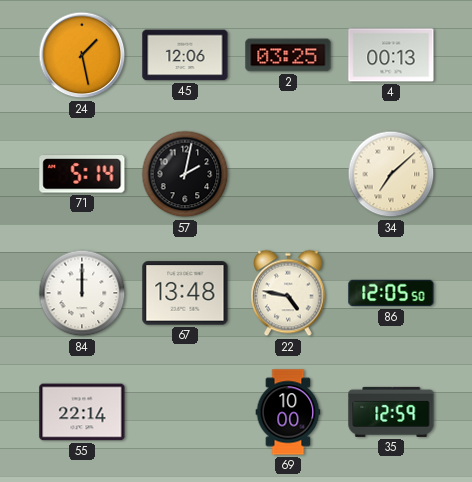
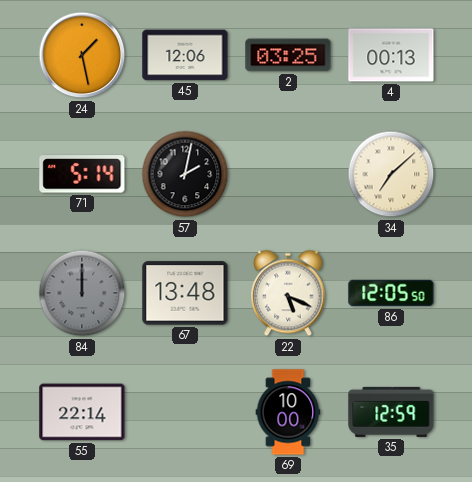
84 dial: white -> grey
22: 4:47 -> 5:19
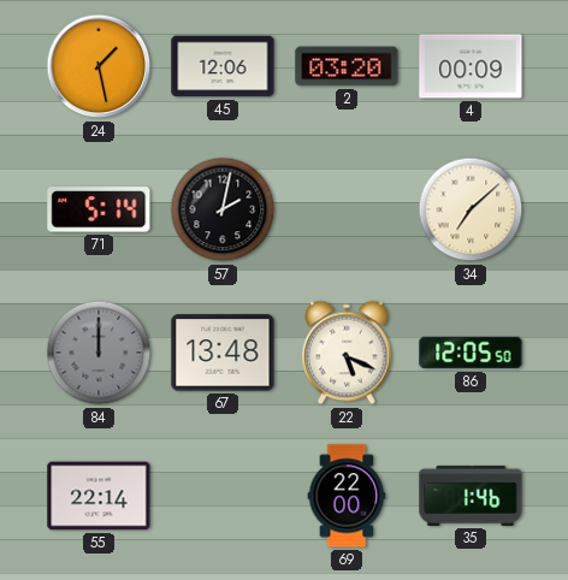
2: 03:25 -> 03:20
4: 00:13 -> 00:09
69: 10:00 -> 22:00
35: 12:59 -> 1:46
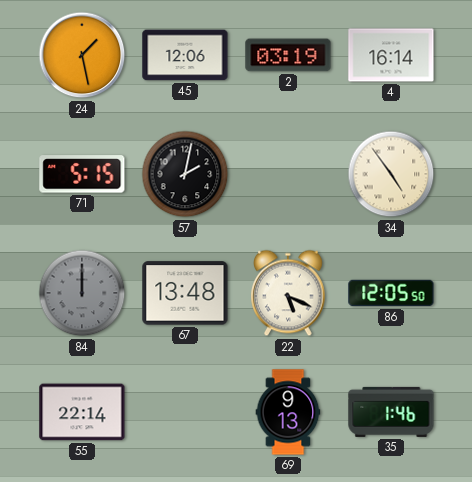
2: 03:20 -> 03:19
4: 00:09 -> 16:14
71: 5:14 -> 5:15
34: 7:08 -> 4:54
69: 22:00 -> 9:13
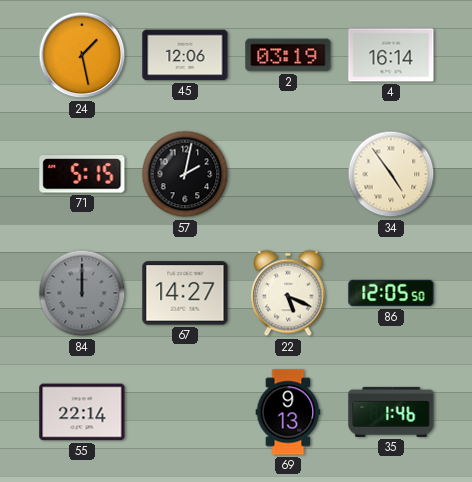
67: 13:48 -> 14:27
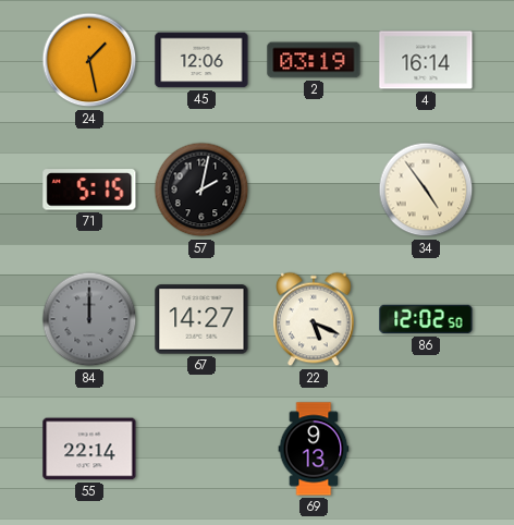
86: 12:05 -> 12:02
35: 1:46 -> none
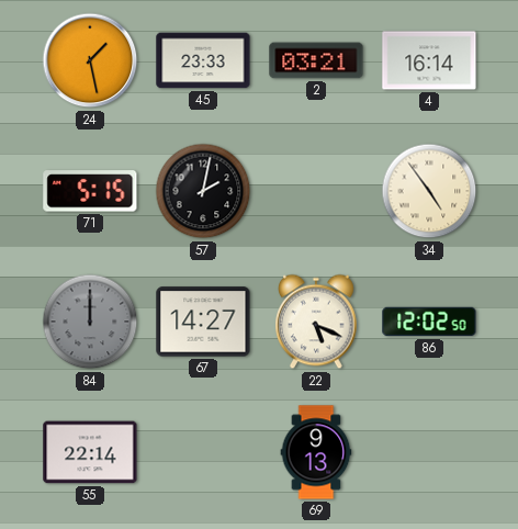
45: 12:06 -> 23:33
2: 03:19 -> 03:21
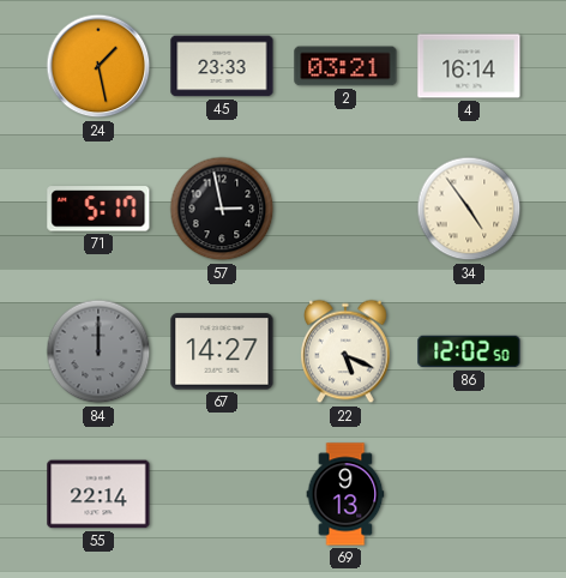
71: 5:15 -> 5:17
57: 2:02 -> 2:58
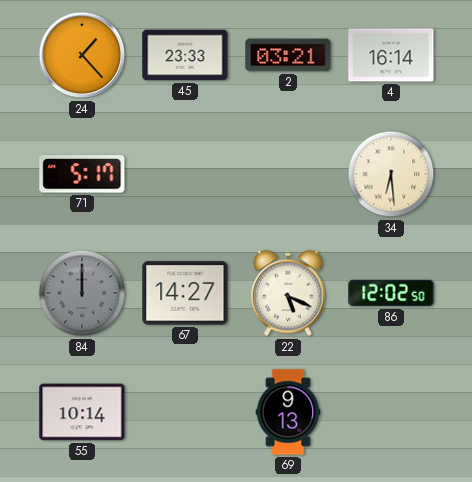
24: 1:28 -> 1:23
57: 2:58 -> none
34: 4:54 -> 6:29
55: 22:14 -> 10:14
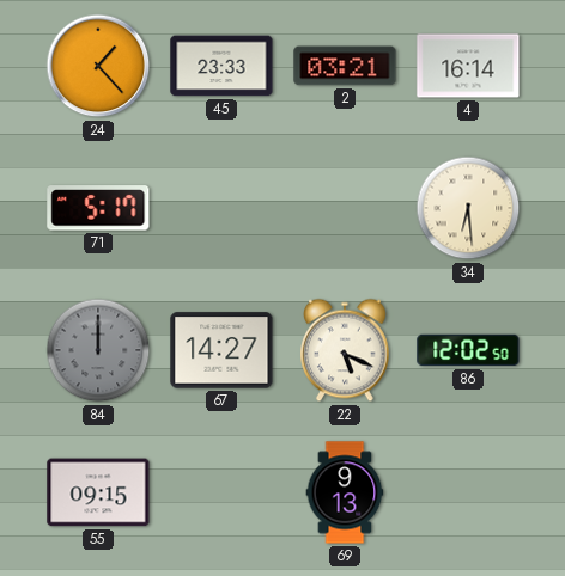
55: 10:14 -> 09:15
